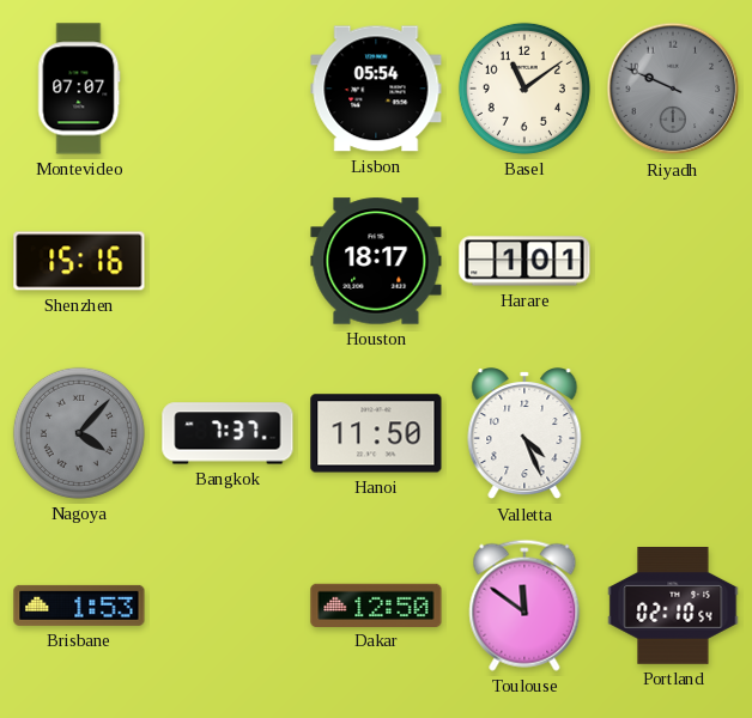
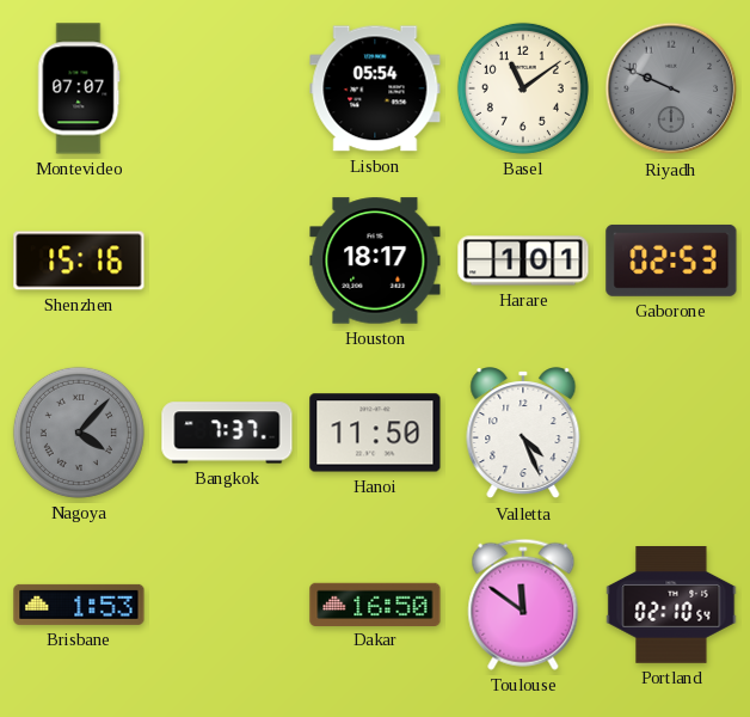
Gaborone: none -> 02:53
Dakar: 12:50 -> 16:50
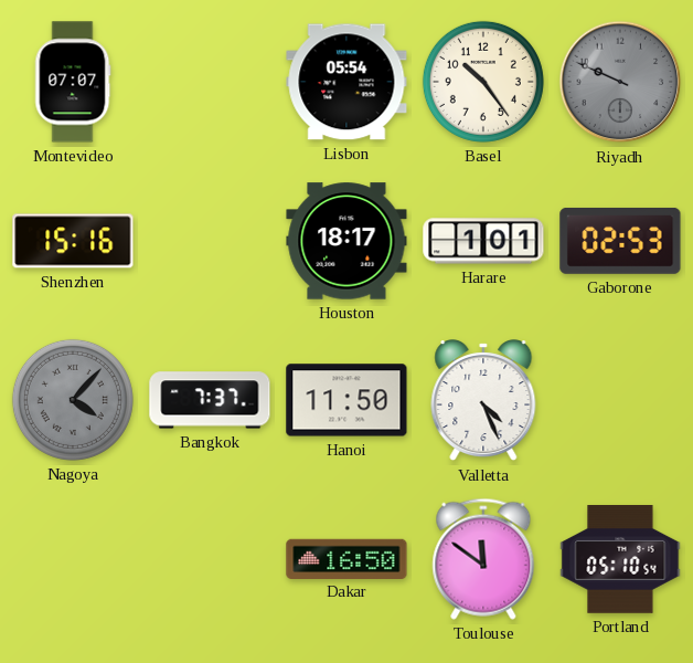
Basel: 11:09 -> 10:24
Brisbane: 1:53 -> none
Portland: 02:10 -> 05:10
